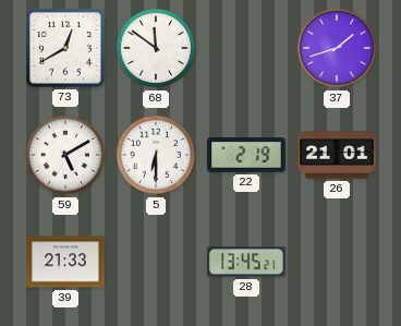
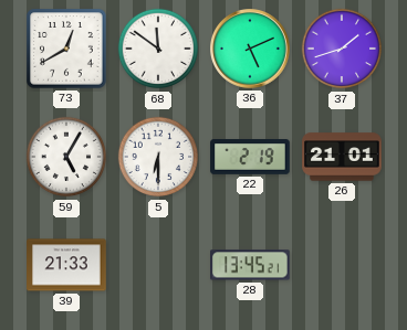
36: none -> 5:11
59: 5:10 -> 5:05
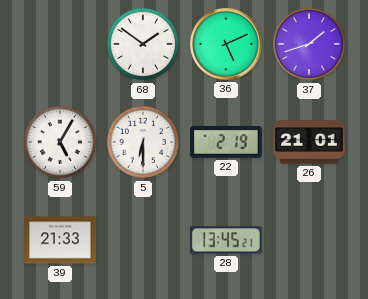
73: 12:40 -> none
68: 11:51 -> 1:51
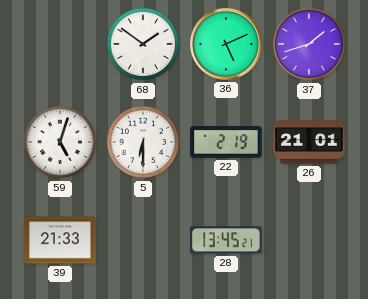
59: 5:05 -> 5:03
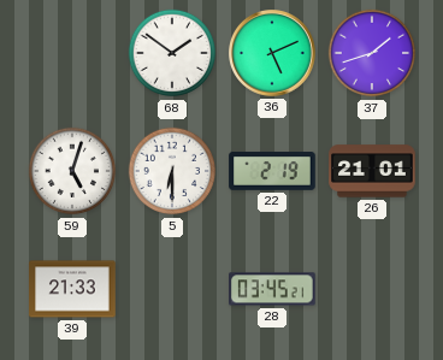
28: 13:45 -> 03:45
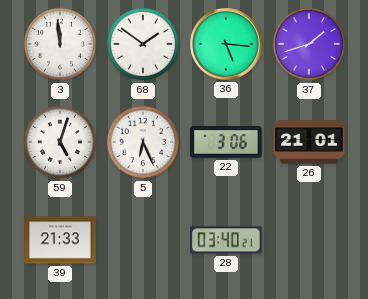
3: none -> 11:59
36: 5:11 -> 5:16
5: 6:30 -> 6:26
22: 2:19 -> 3:06
28: 03:45 -> 03:40
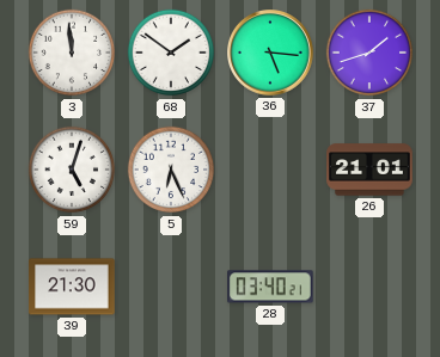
22: 3:06 -> none
39: 21:33 -> 21:30
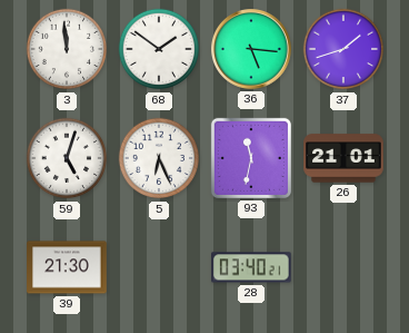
93: none -> 11:32
